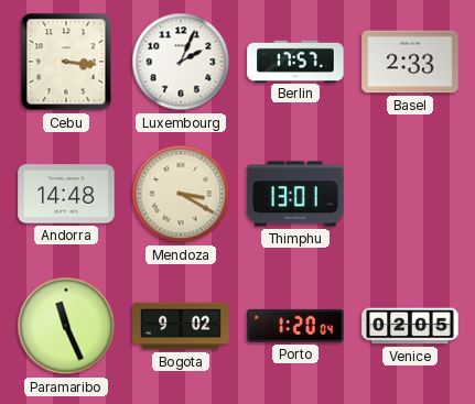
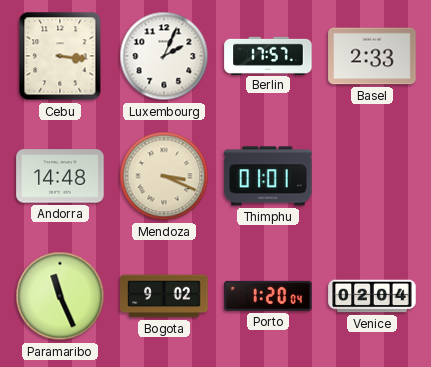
Mendoza: 3:20 -> 3:19
Thimphu: 13:01 -> 01:01
Venice: 02:05 -> 02:04
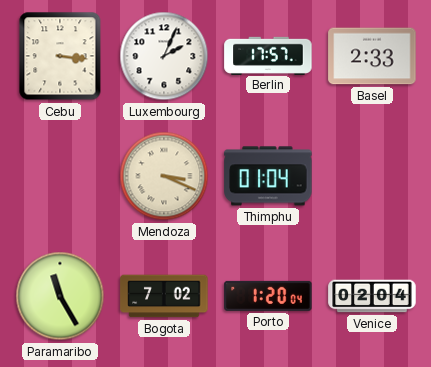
Andorra: 14:48 -> none
Thimphu: 01:01 -> 01:04
Paramaribo: 11:26 -> 11:25
Bogota: 9:02 -> 7:02
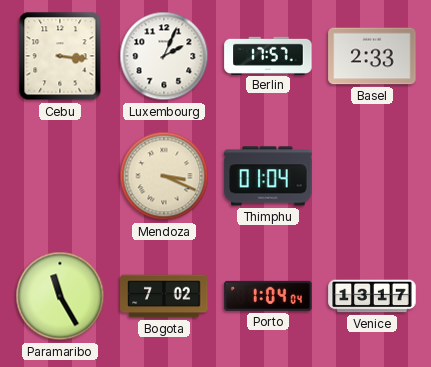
Porto: 1:20 -> 1:04
Venice: 02:04 -> 13:17
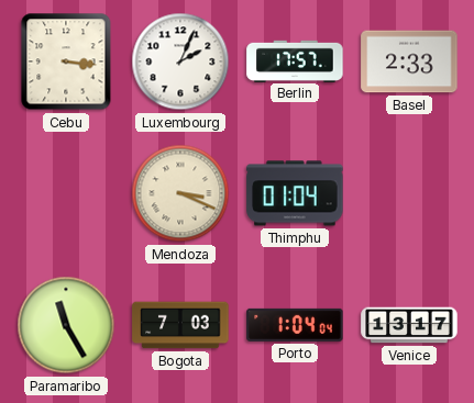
Bogota: 7:02 -> 7:03
